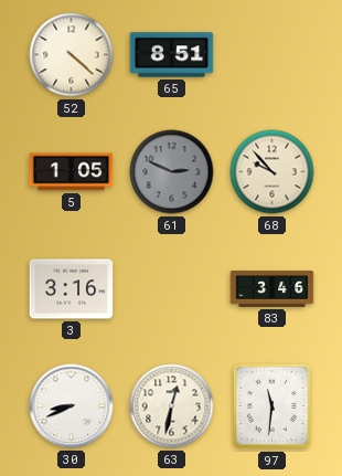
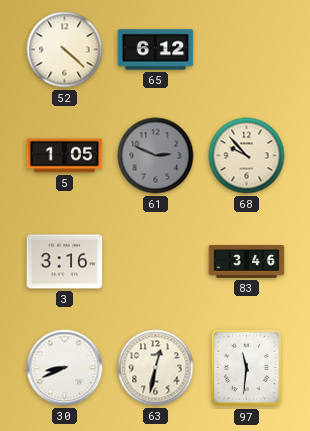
65: 8:51 -> 6:12
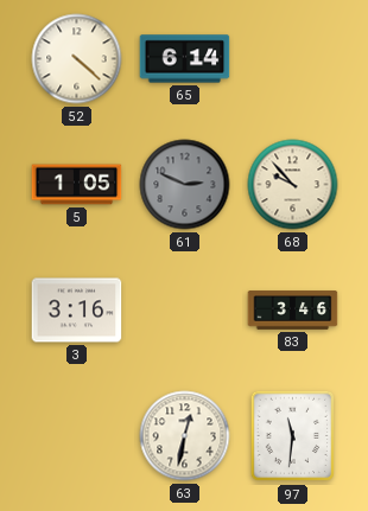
65: 6:12 -> 6:14
30: 8:41 -> none
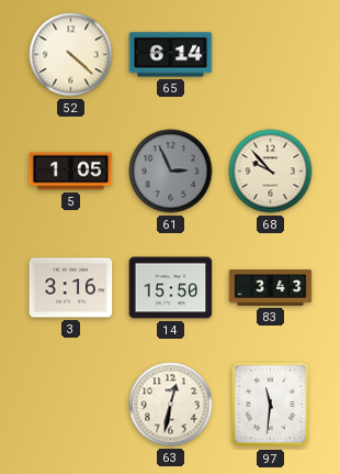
61: 2:49 -> 2:56
14: none -> 15:50
83: 3:46 -> 3:43
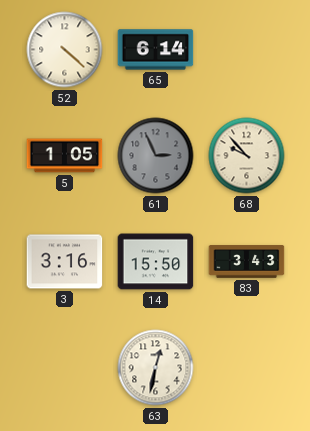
97: 11:31 -> none
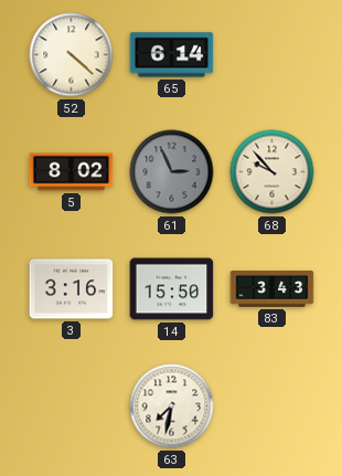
5: 1:05 -> 8:02
63: 12:32 -> 7:32
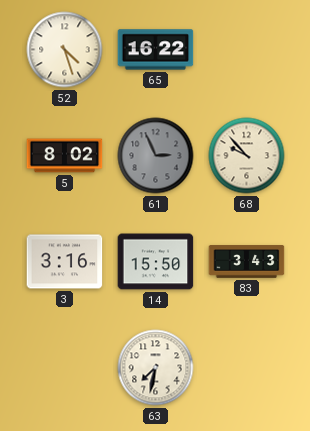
52: 4:22 -> 4:27
65: 6:14 -> 16:22
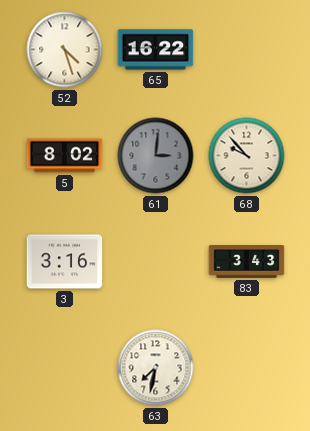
61: 2:56 -> 3:01
14: 15:50 -> none
